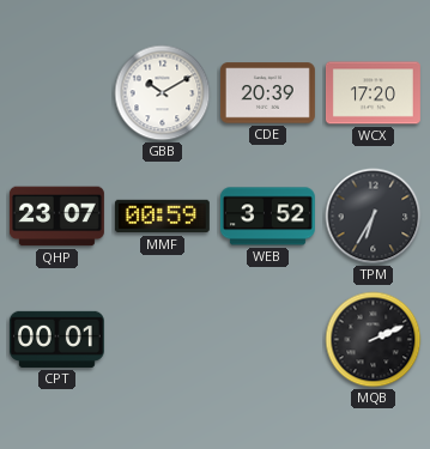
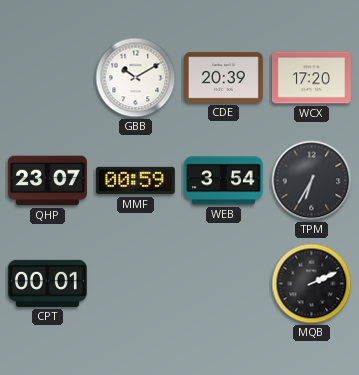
WEB: 3:52 -> 3:54
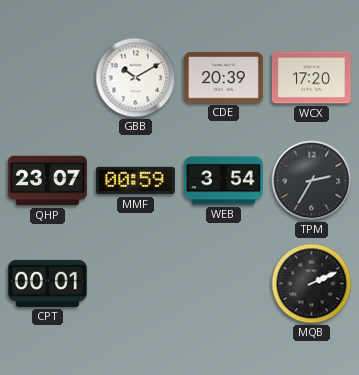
TPM: 6:35 -> 2:35
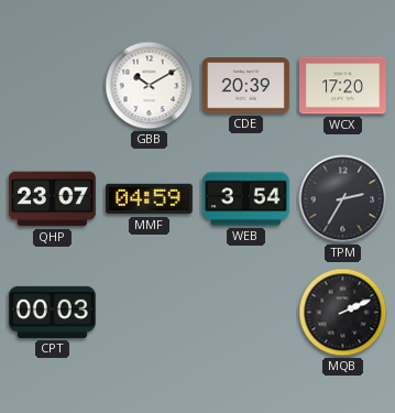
MMF: 00:59 -> 04:59
CPT: 00:01 -> 00:03
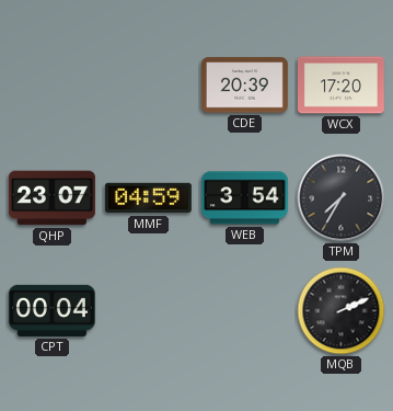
GBB: 10:10 -> none
TPM: 2:35 -> 7:35
CPT: 00:03 -> 00:04
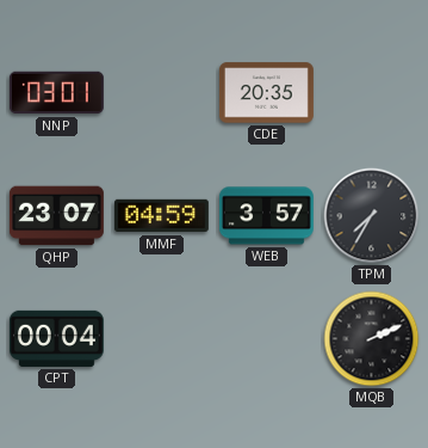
NNP: none -> 03:01
CDE: 20:39 -> 20:35
WCX: 17:20 -> none
WEB: 3:54 -> 3:57
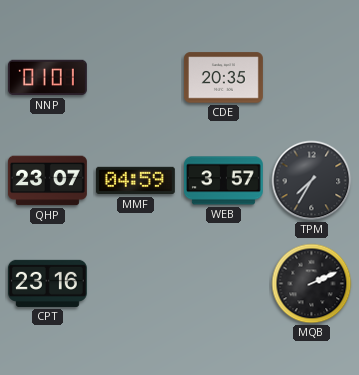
NNP: 03:01 -> 01:01
CPT: 00:04 -> 23:16
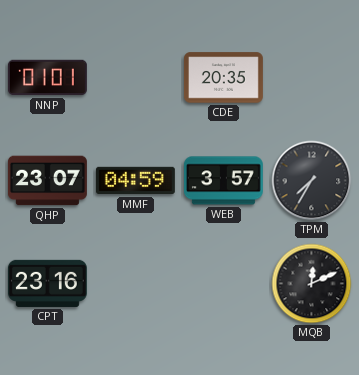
MQB: 2:11 -> 12:11
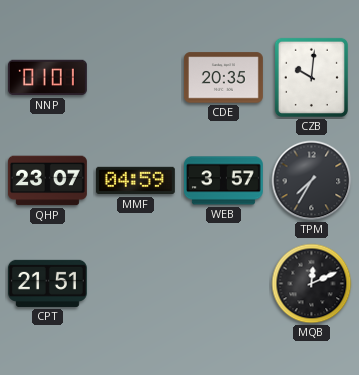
CZB: none -> 10:01
CPT: 23:16 -> 21:51
